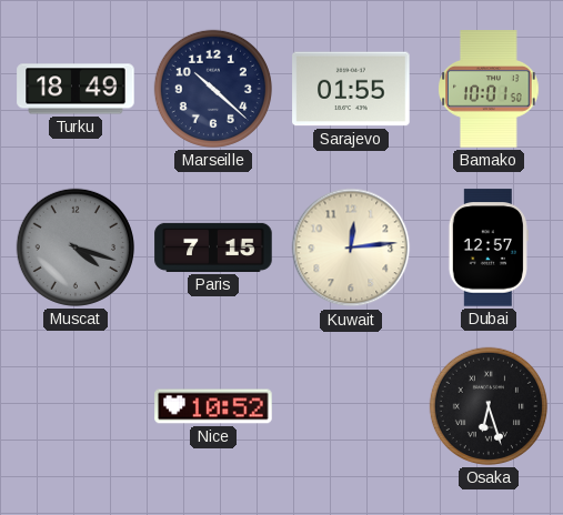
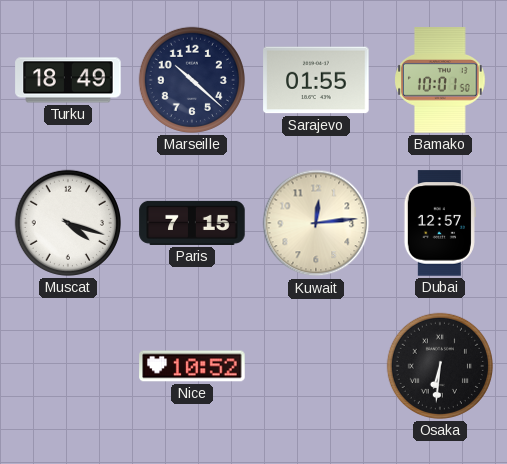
Muscat dial: grey -> white
Osaka: 6:27 -> 6:31
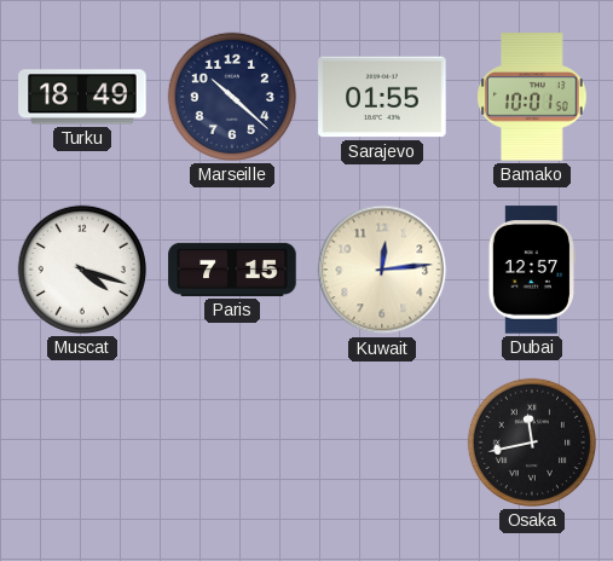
Nice: 10:52 -> none
Osaka: 6:31 -> 11:43
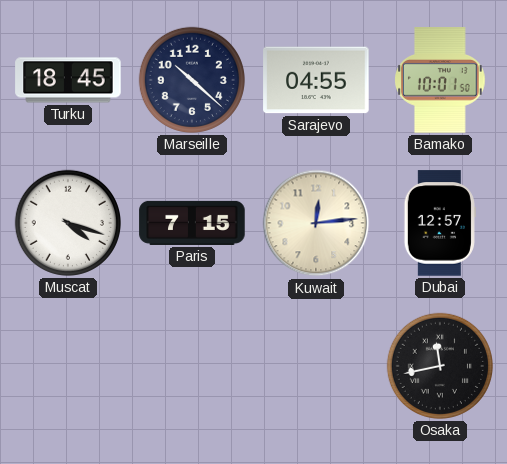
Turku: 18:49 -> 18:45
Sarajevo: 01:55 -> 04:55
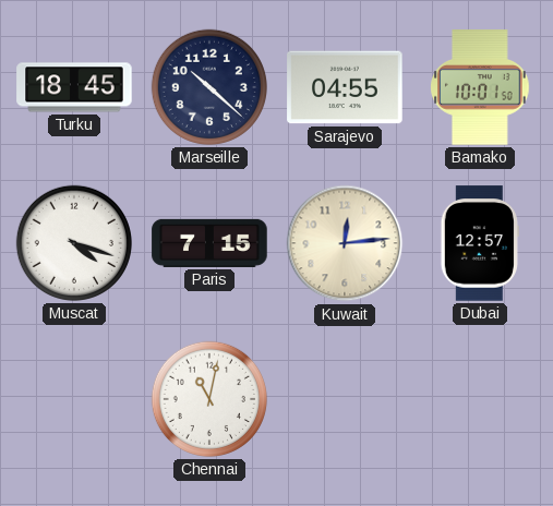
Chennai: none -> 11:02
Osaka: 11:43 -> none
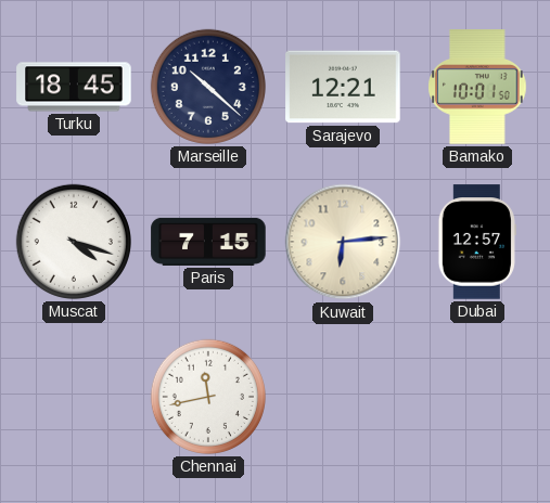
Sarajevo: 04:55 -> 12:21
Kuwait: 12:14 -> 6:14
Chennai: 11:02 -> 11:43
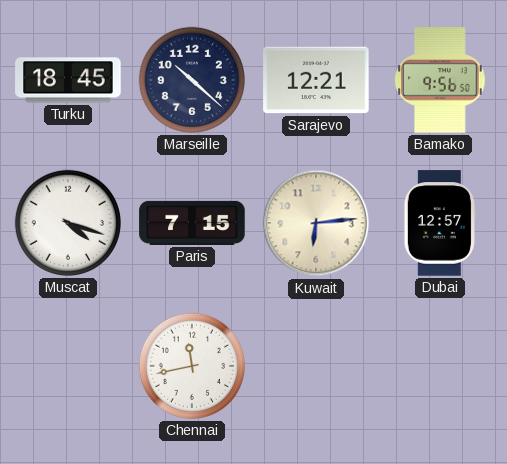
Bamako: 10:01 -> 9:56
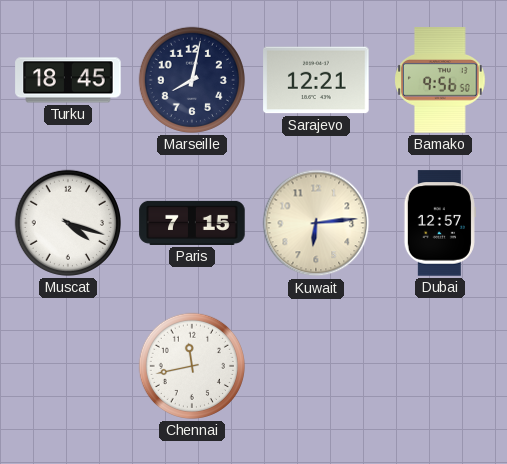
Marseille: 10:22 -> 8:02
